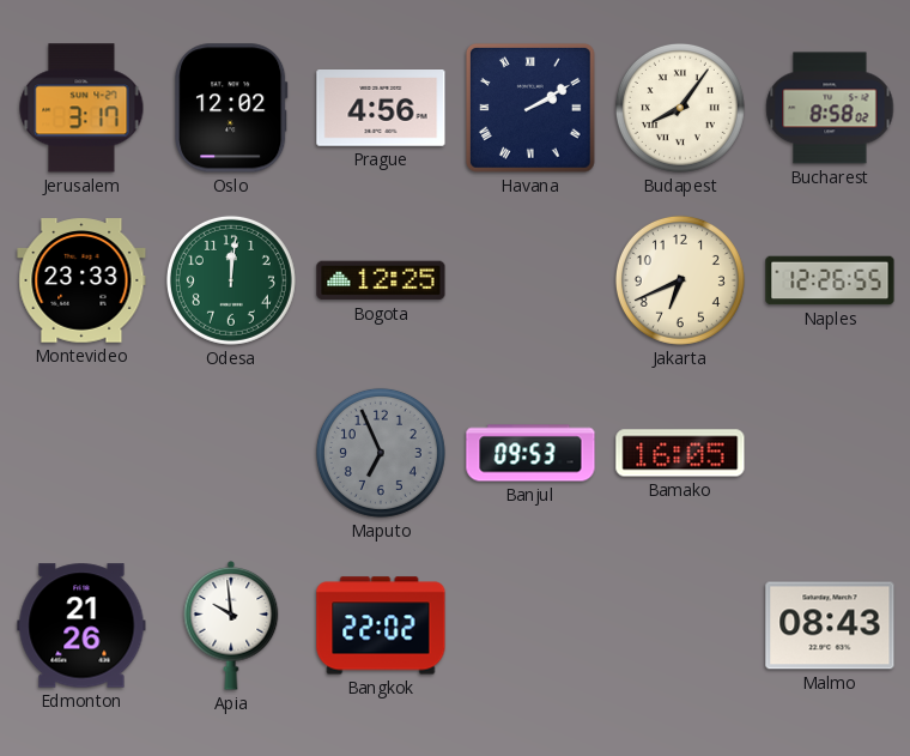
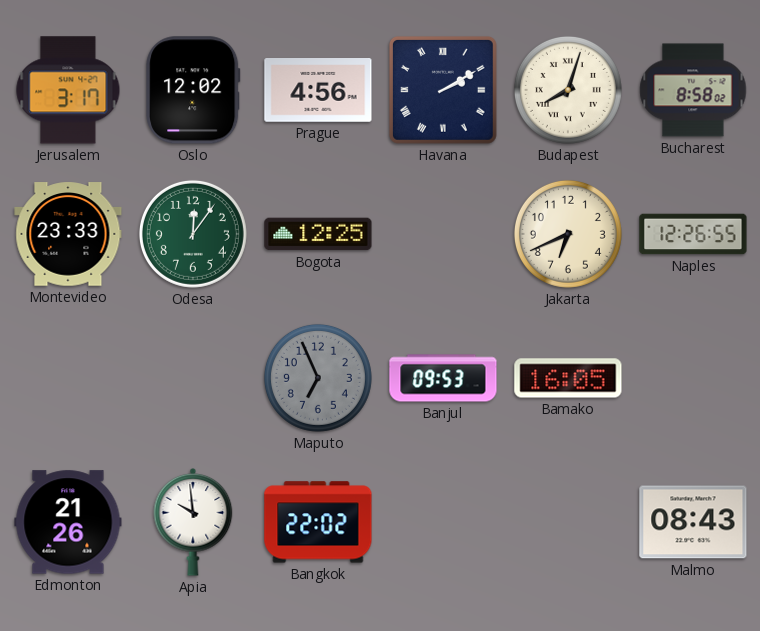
Budapest: 8:06 -> 8:03
Odesa: 12:01 -> 12:06
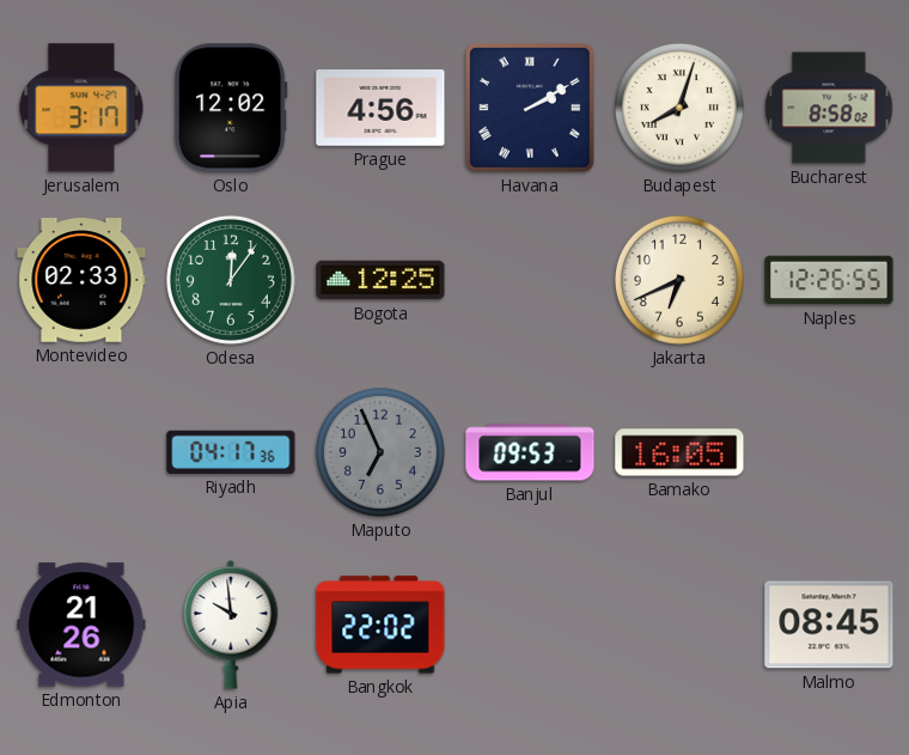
Montevideo: 23:33 -> 02:33
Riyadh: none -> 04:17
Malmo: 08:43 -> 08:45
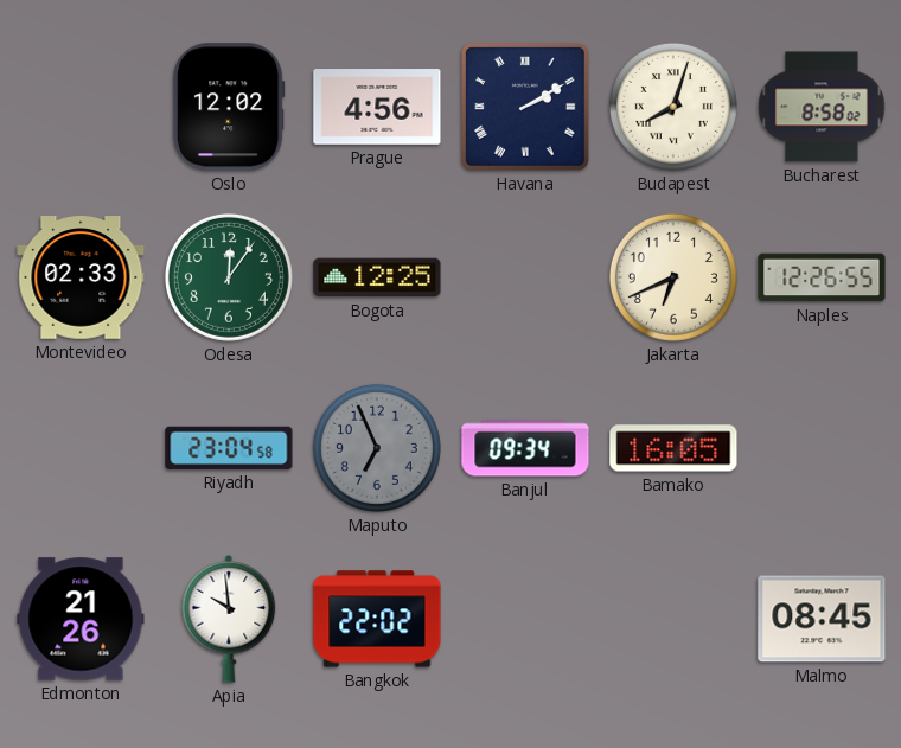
Jerusalem: 3:17 -> none
Riyadh: 04:17 -> 23:04
Banjul: 09:53 -> 09:34
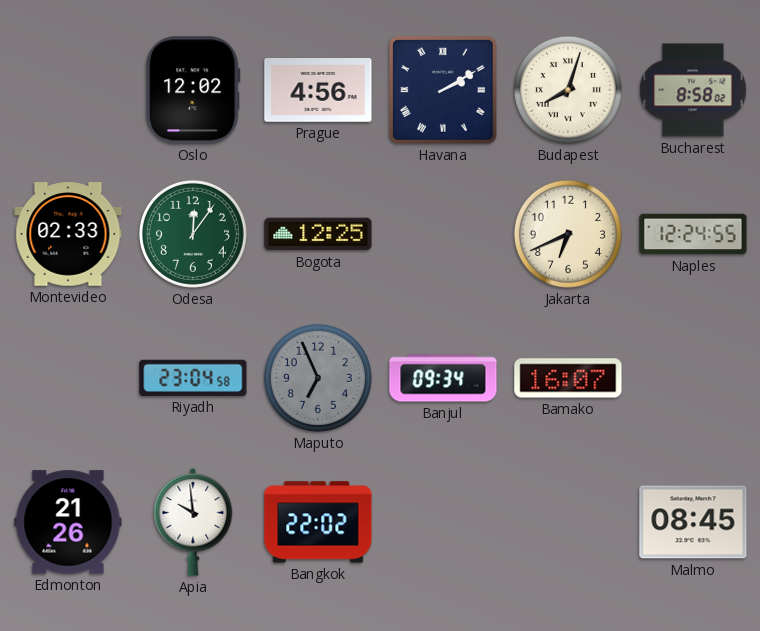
Naples: 12:26 -> 12:24
Bamako: 16:05 -> 16:07
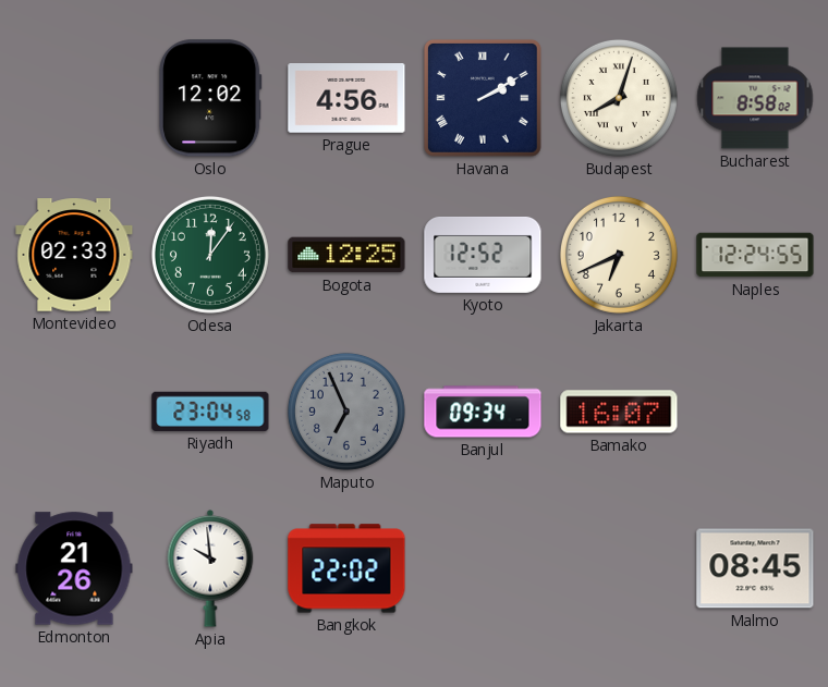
Kyoto: none -> 12:52
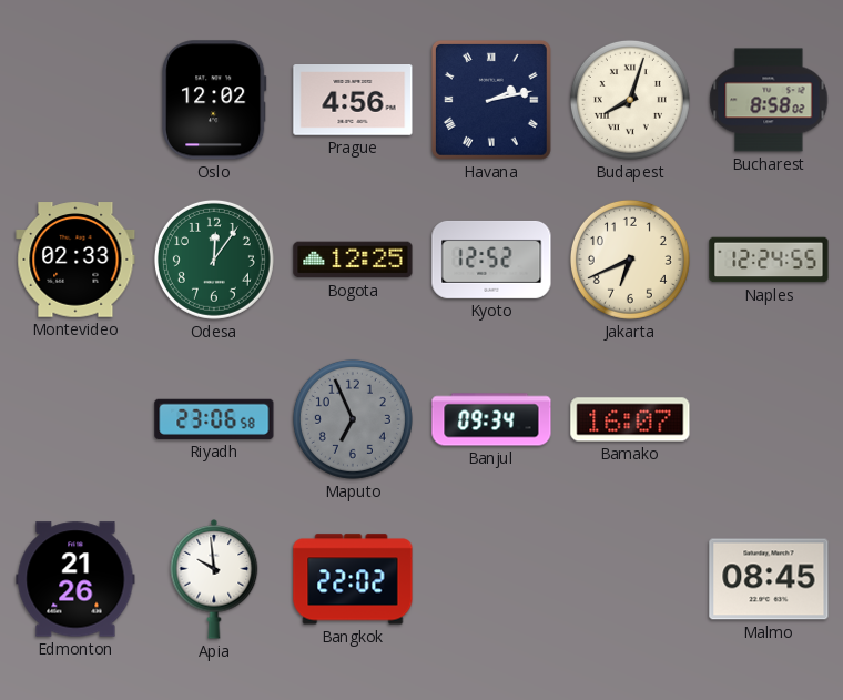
Havana: 2:10 -> 2:13
Riyadh: 23:04 -> 23:06
